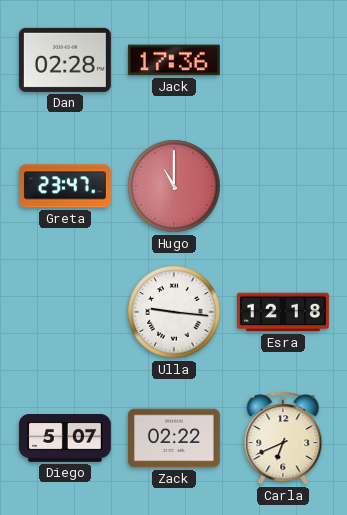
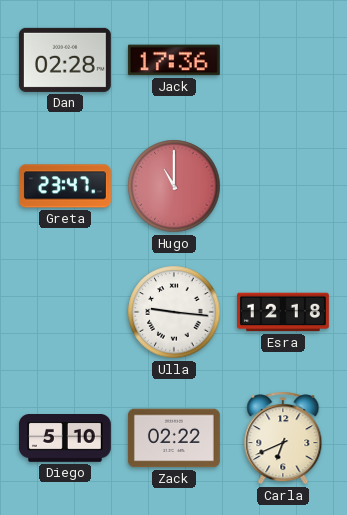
Diego: 5:07 -> 5:10
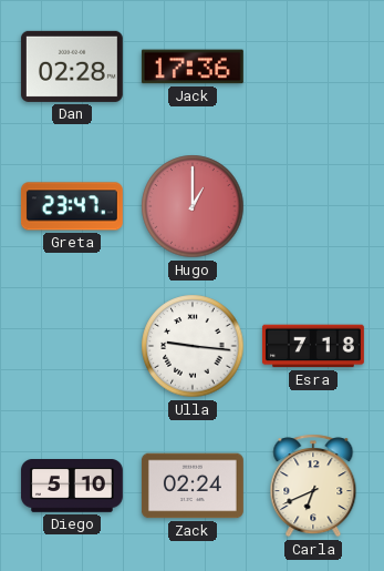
Hugo: 11:00 -> 1:00
Esra: 12:18 -> 7:18
Zack: 02:22 -> 02:24
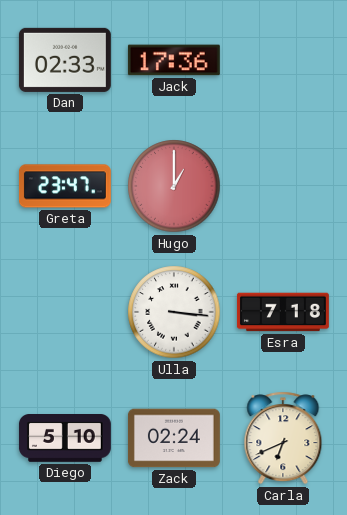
Dan: 02:28 -> 02:33
Ulla: 9:16 -> 3:16
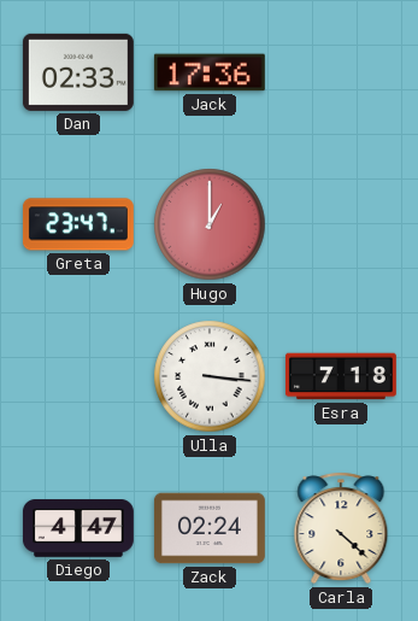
Diego: 5:10 -> 4:47
Carla: 6:41 -> 4:22
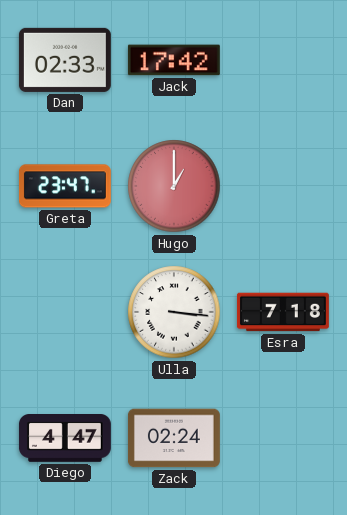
Jack: 17:36 -> 17:42
Carla: 4:22 -> none
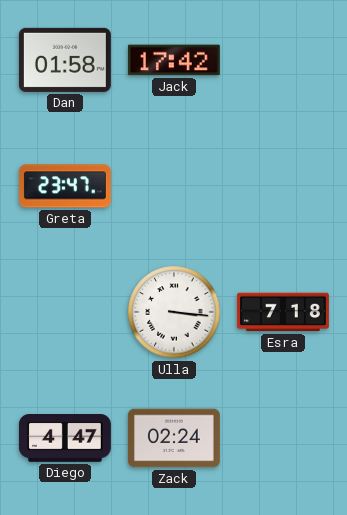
Dan: 02:33 -> 01:58
Hugo: 1:00 -> none
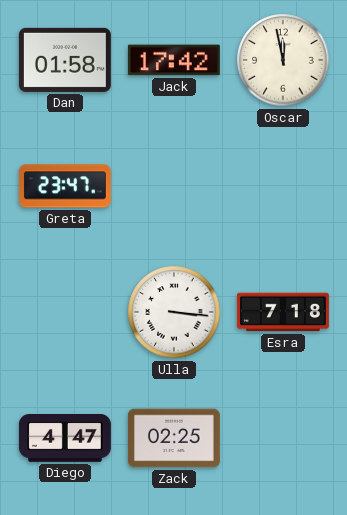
Oscar: none -> 11:58
Zack: 02:24 -> 02:25
